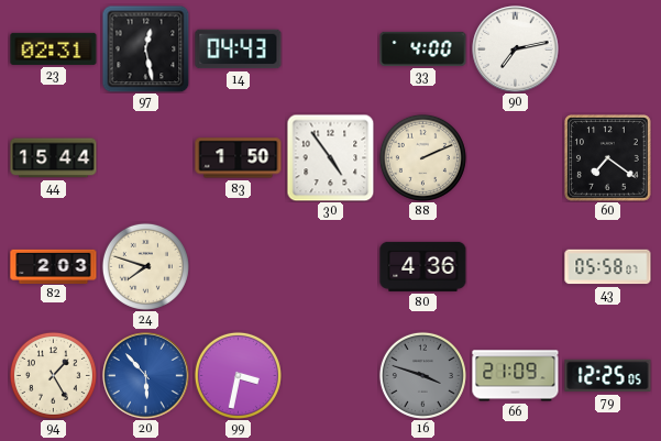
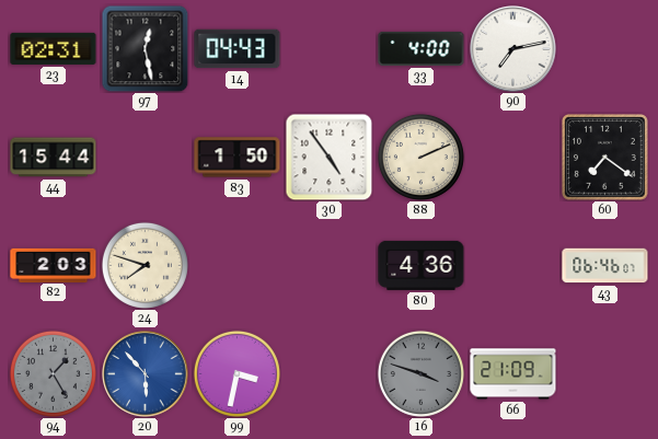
43: 05:58 -> 06:46
94 dial: cream -> grey
79: 12:25 -> none
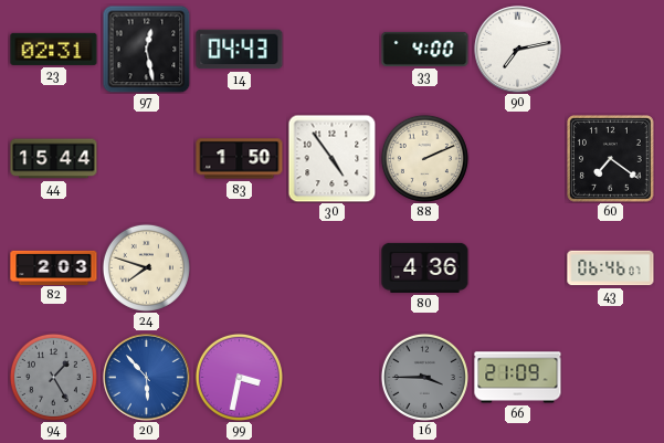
16: 3:48 -> 3:45
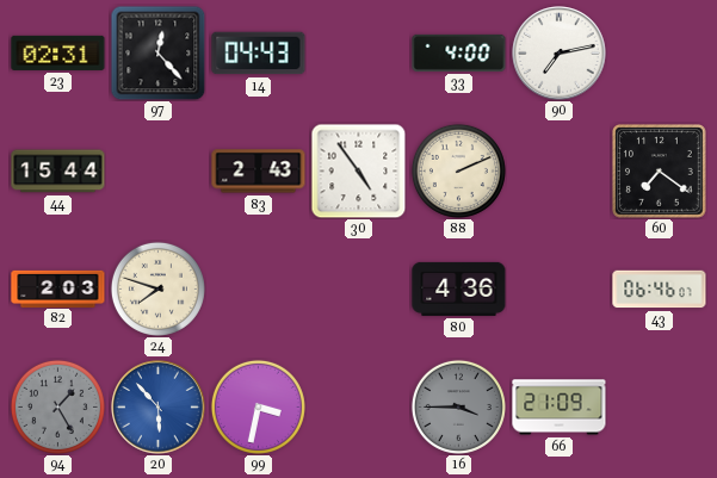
97: 12:28 -> 12:23
83: 1:50 -> 2:43
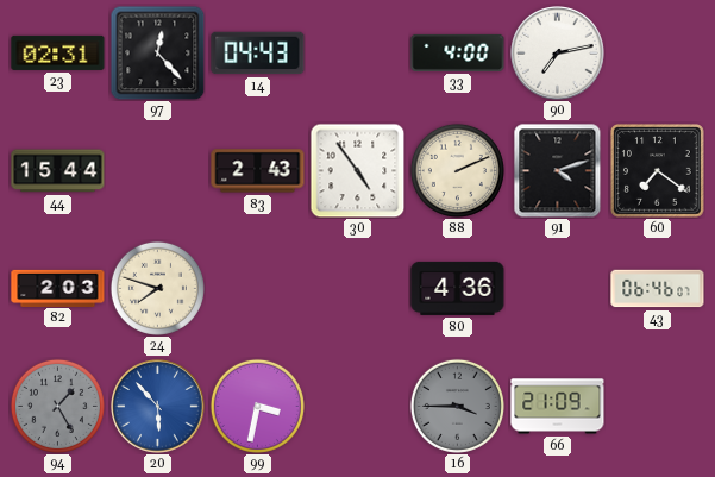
91: none -> 4:12
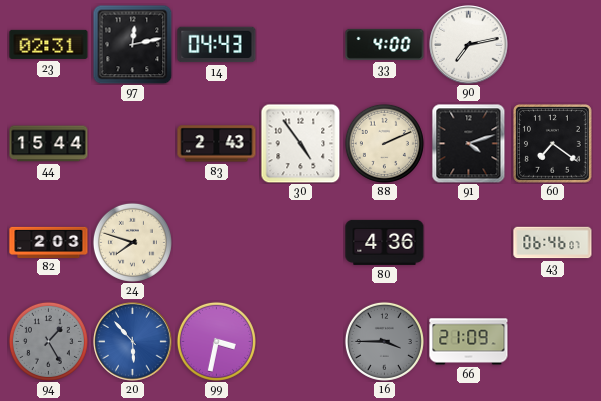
97: 12:23 -> 12:13
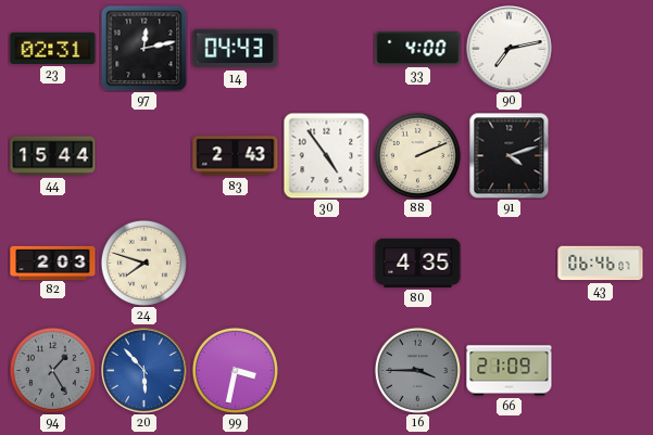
60: 7:21 -> none
80: 4:36 -> 4:35
